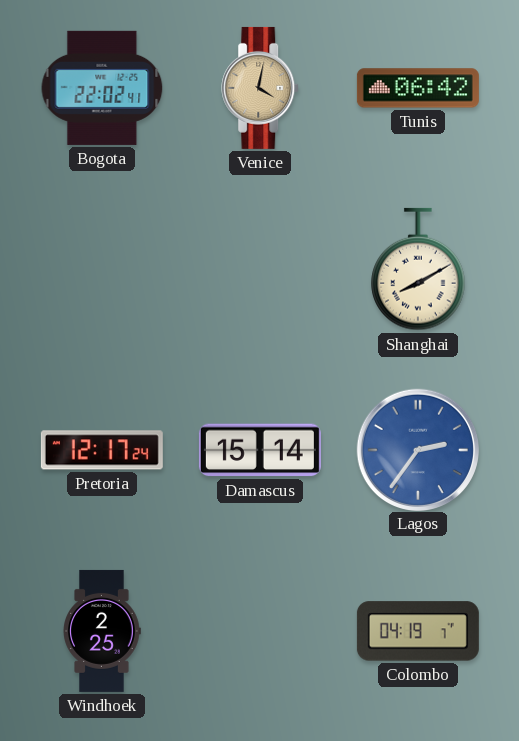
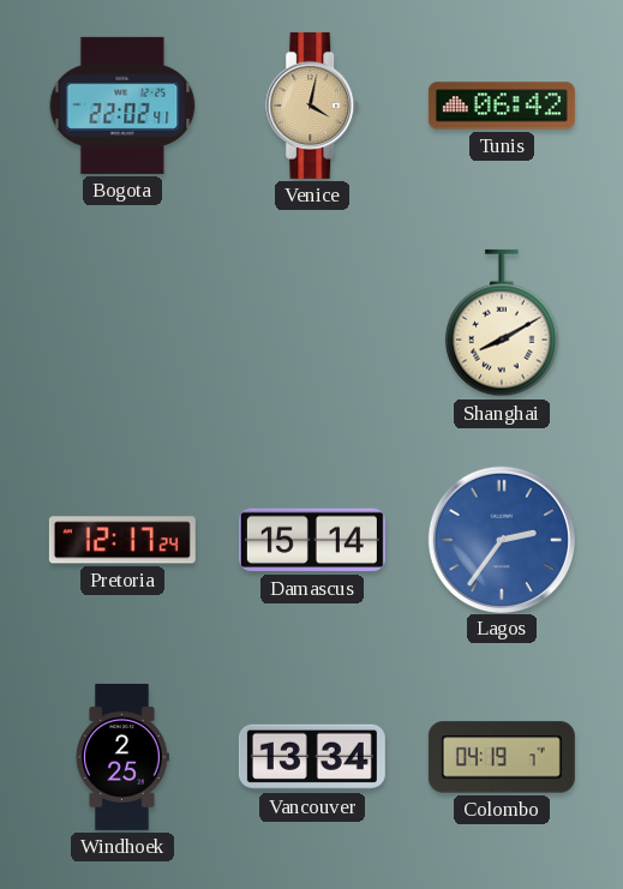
Vancouver: none -> 13:34
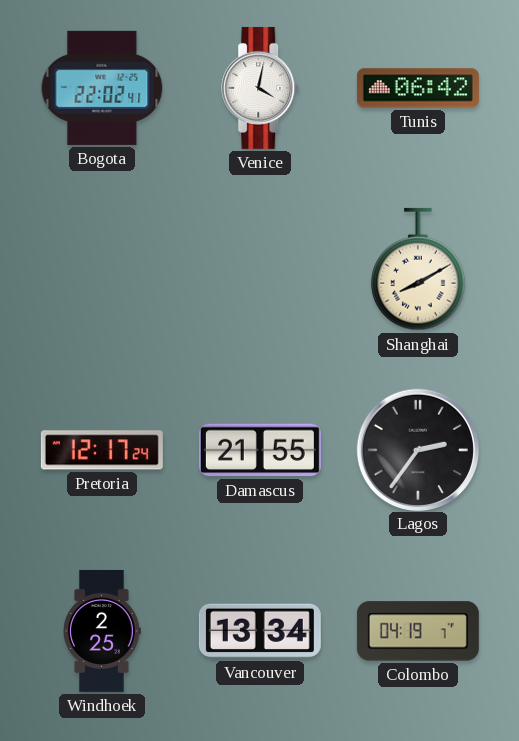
Venice dial: champagne -> white
Damascus: 15:14 -> 21:55
Lagos dial: blue -> black
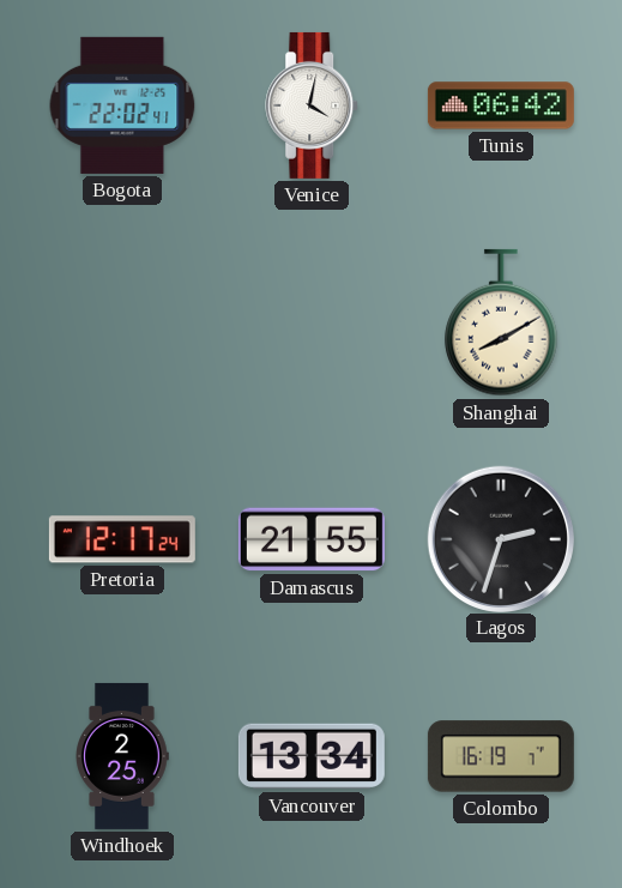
Lagos: 2:36 -> 2:33
Colombo: 04:19 -> 16:19
